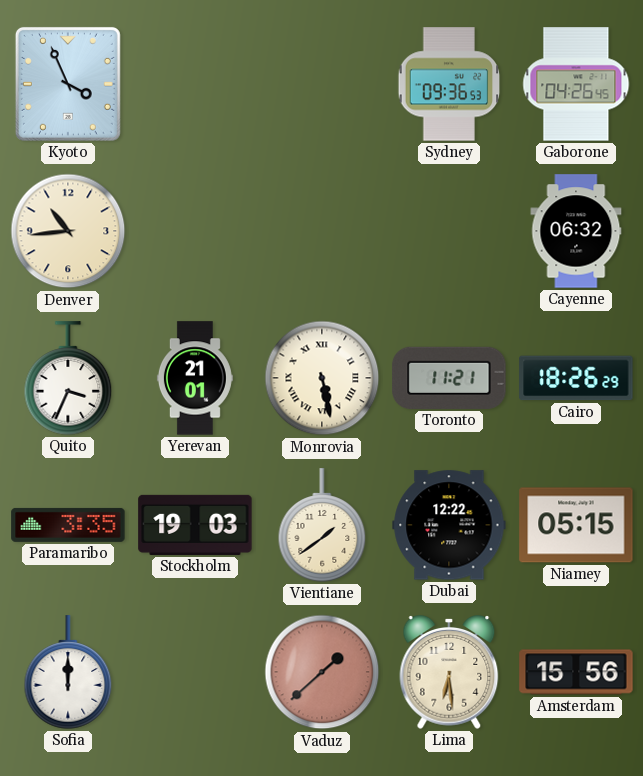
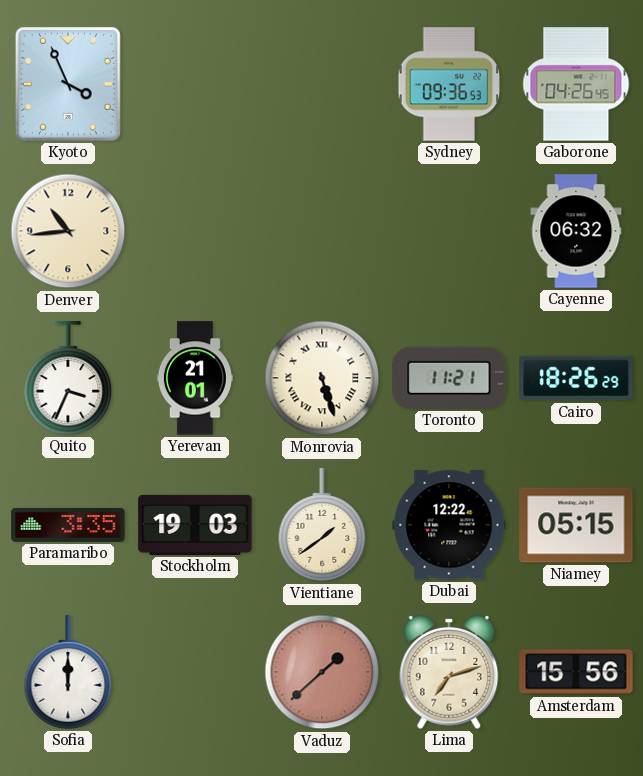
Monrovia: 5:28 -> 5:27
Lima: 6:29 -> 7:12
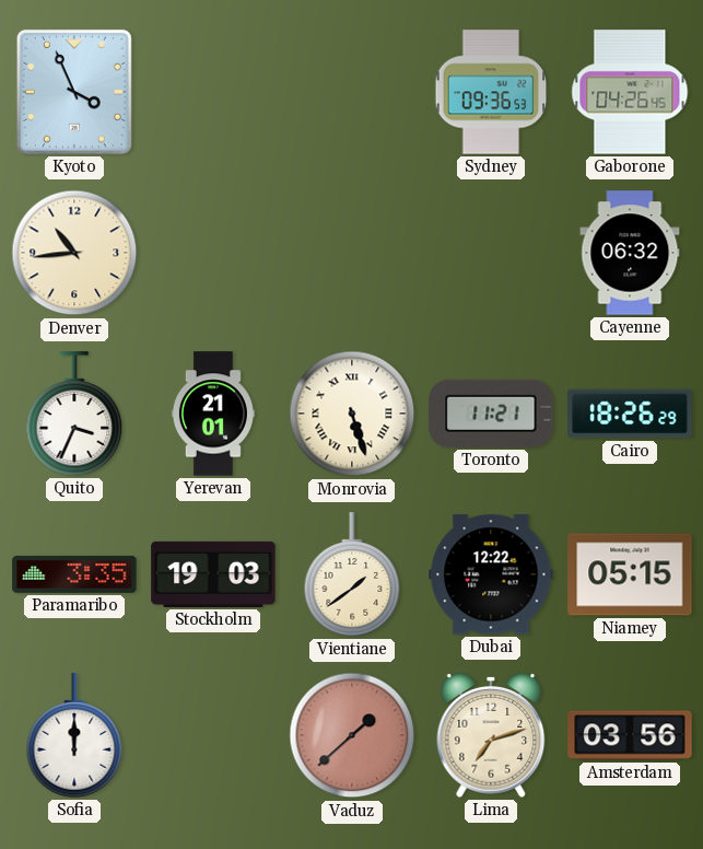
Amsterdam: 15:56 -> 03:56
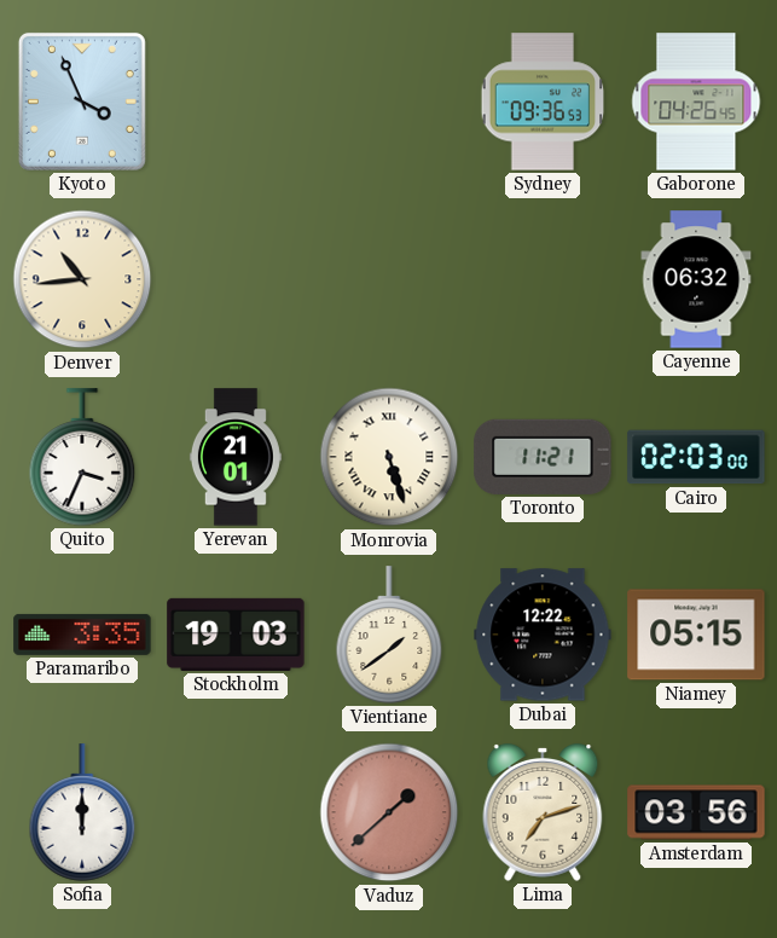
Cairo: 18:26 -> 02:03
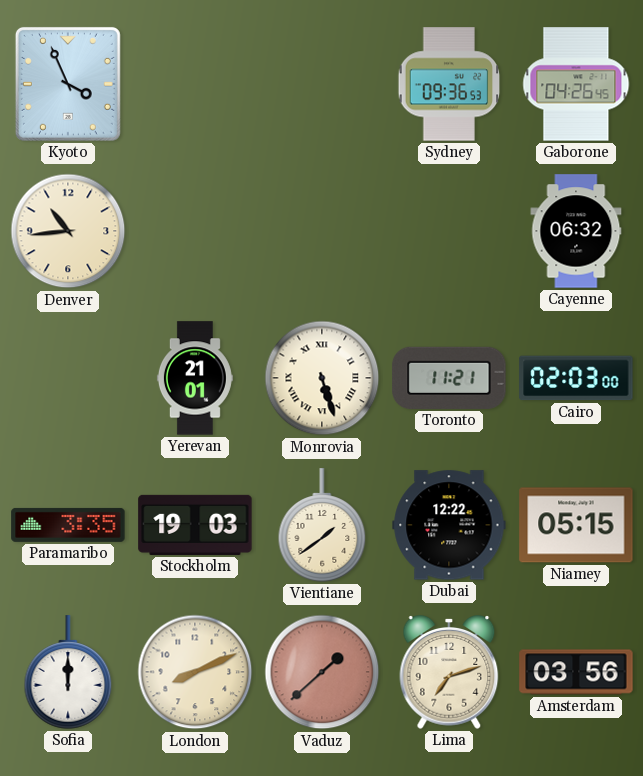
Quito: 3:34 -> none
London: none -> 8:11
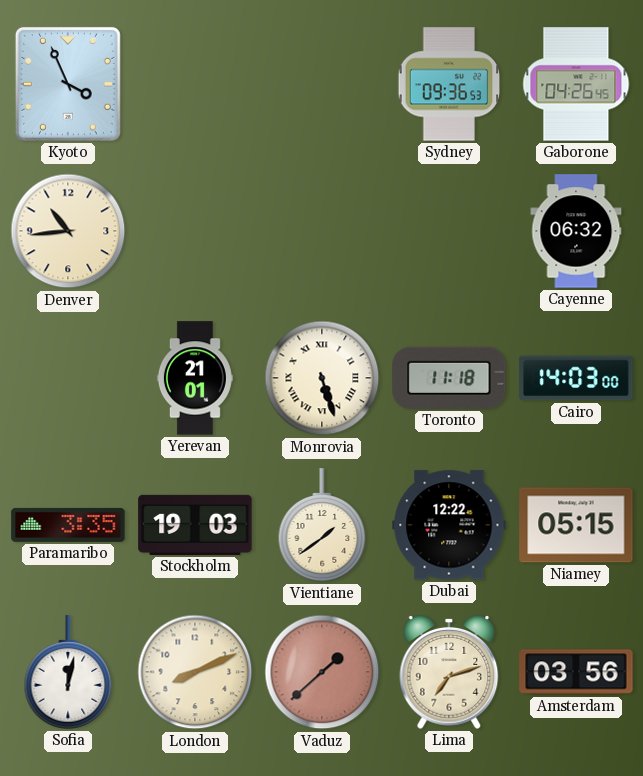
Toronto: 11:21 -> 11:18
Cairo: 02:03 -> 14:03
Sofia: 12:00 -> 12:02
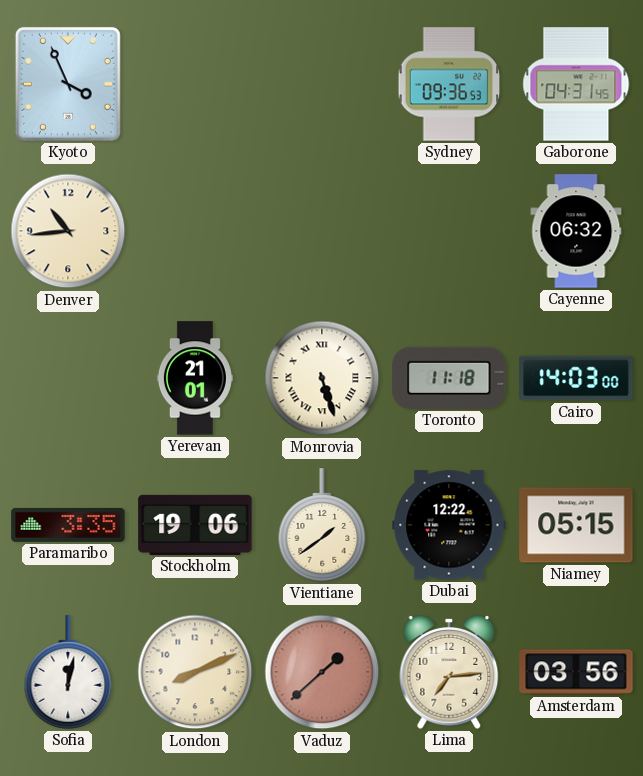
Gaborone: 04:26 -> 04:31
Stockholm: 19:03 -> 19:06
Lima: 7:12 -> 7:14
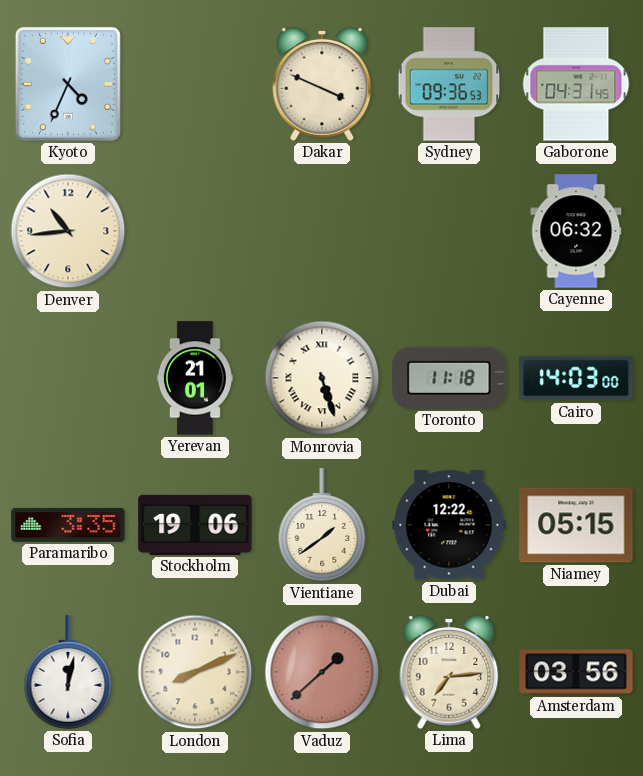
Kyoto: 3:56 -> 4:34
Dakar: none -> 3:49
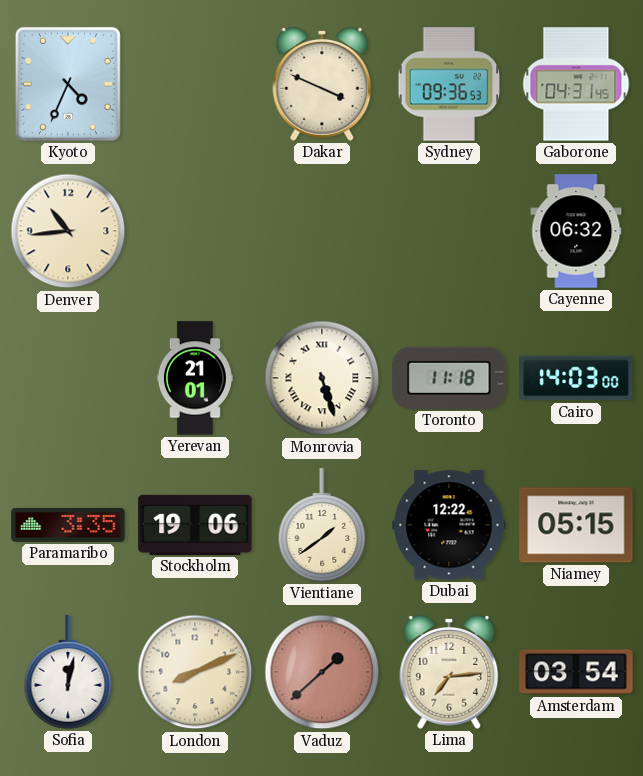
Amsterdam: 03:56 -> 03:54
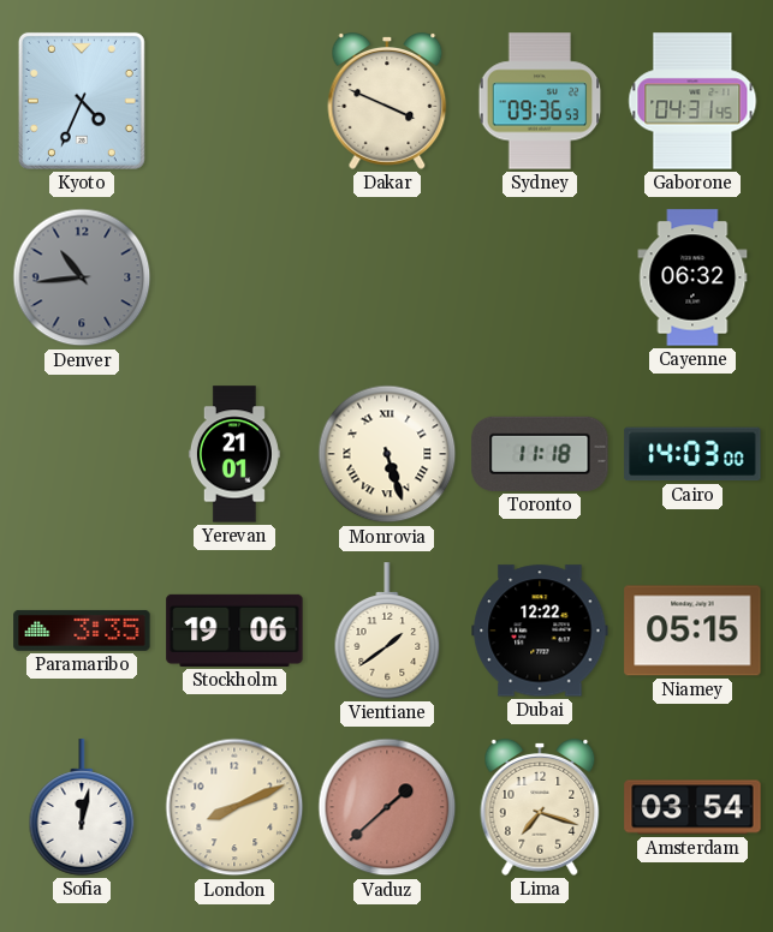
Denver dial: cream -> grey
Lima: 7:14 -> 7:18
